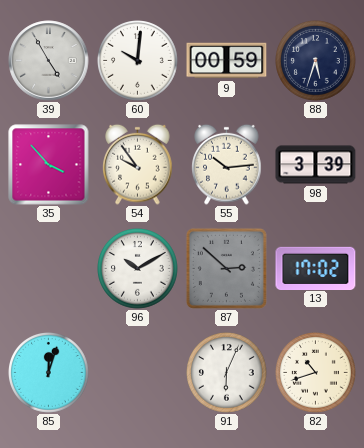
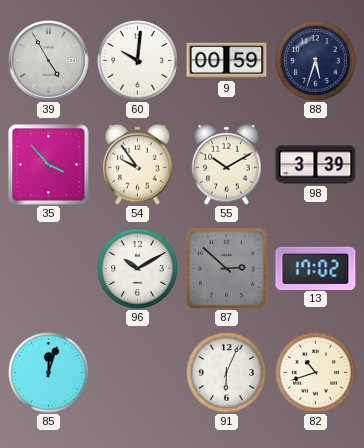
55: 10:14 -> 10:10
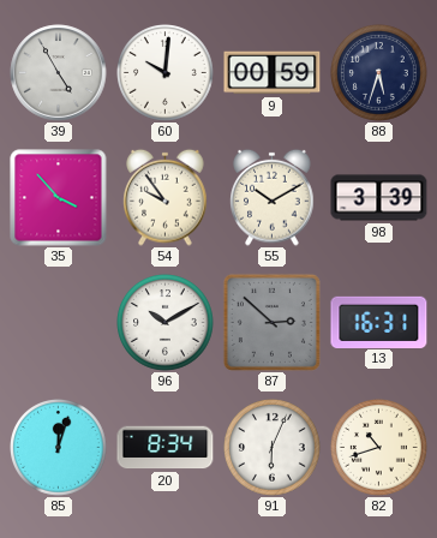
13: 17:02 -> 16:31
20: none -> 8:34
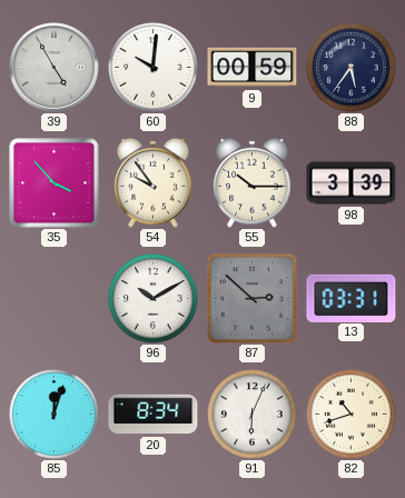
88: 5:33 -> 5:36
55: 10:10 -> 10:15
13: 16:31 -> 03:31
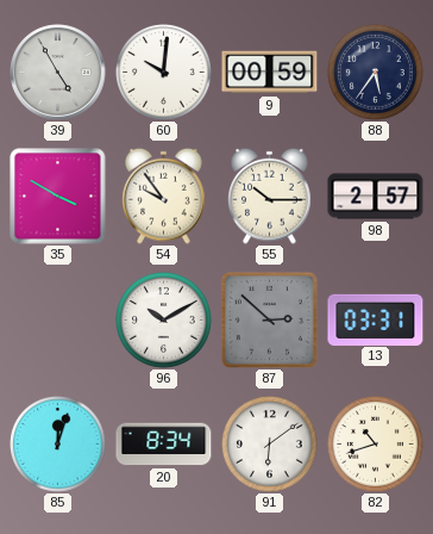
35: 3:53 -> 3:50
98: 3:39 -> 2:57
91: 6:04 -> 6:09
